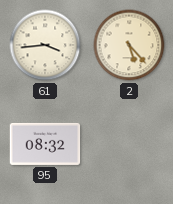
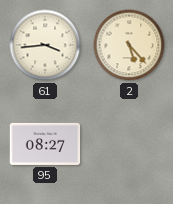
95: 08:32 -> 08:27
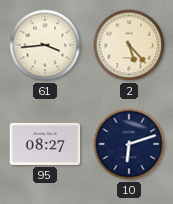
10: none -> 6:12
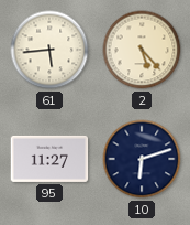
61: 3:44 -> 5:44
95: 08:27 -> 11:27
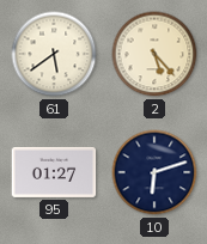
61: 5:44 -> 5:39
95: 11:27 -> 01:27
